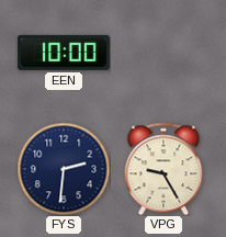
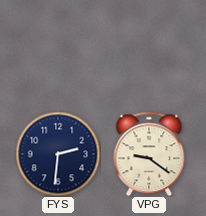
EEN: 10:00 -> none
VPG: 9:25 -> 9:21
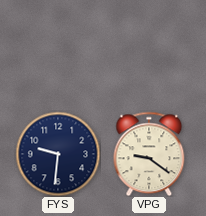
FYS: 2:31 -> 9:31
